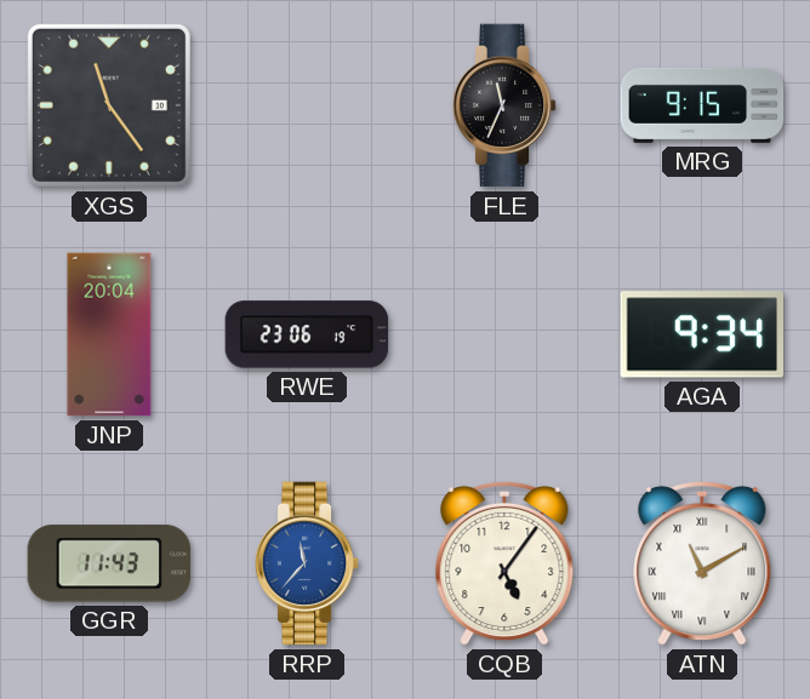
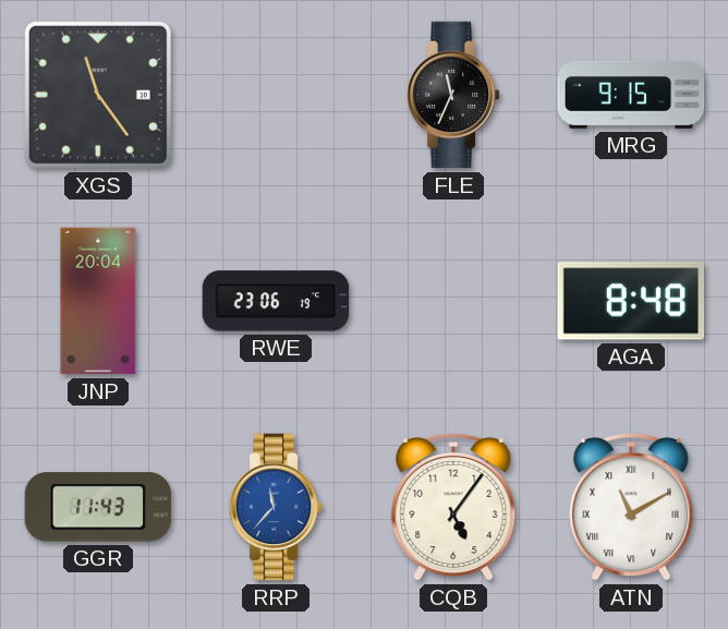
AGA: 9:34 -> 8:48
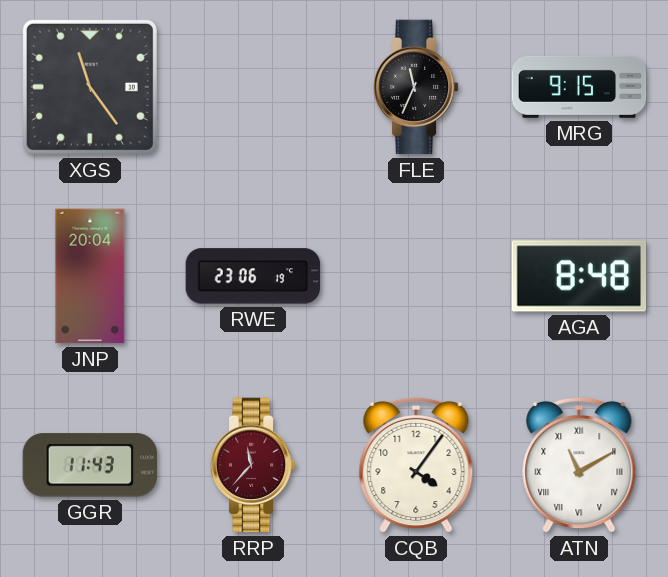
RRP dial: blue -> burgundy
CQB: 5:06 -> 4:06
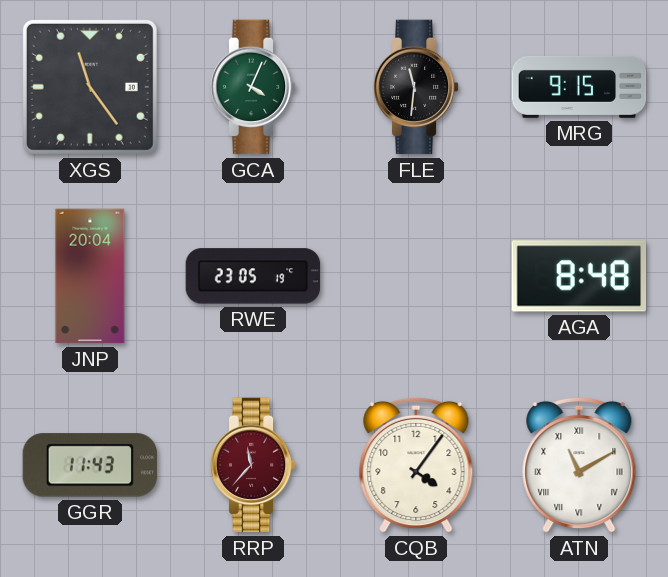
GCA: none -> 4:04
FLE: 11:34 -> 11:31
RWE: 23:06 -> 23:05
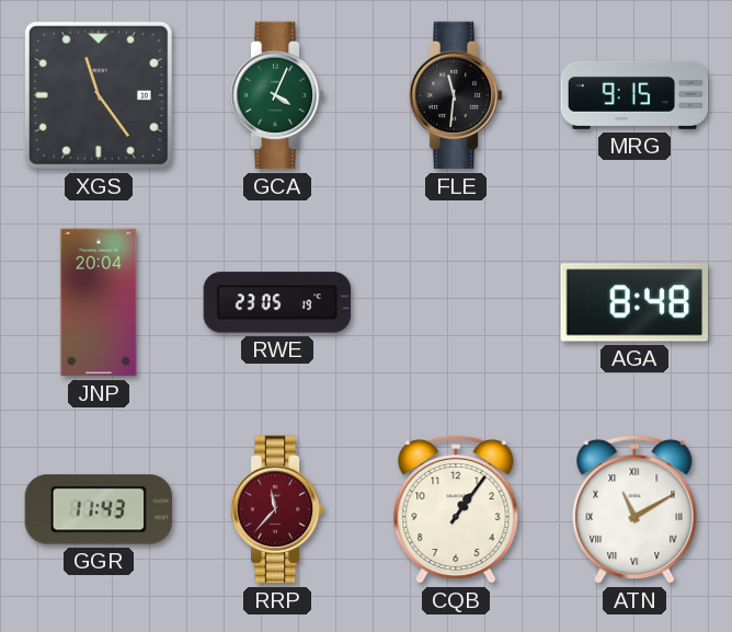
CQB: 4:06 -> 1:06
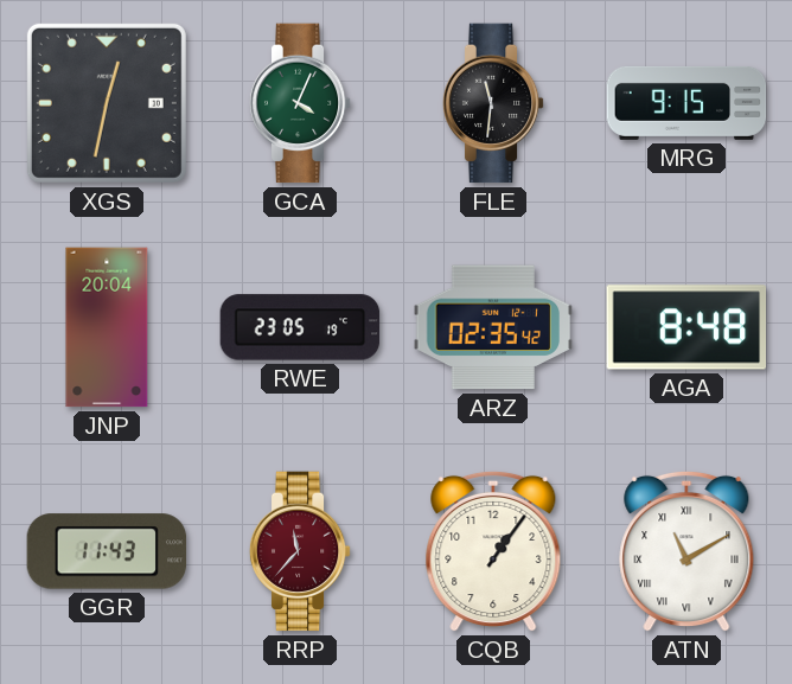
XGS: 11:24 -> 12:32
ARZ: none -> 02:35
